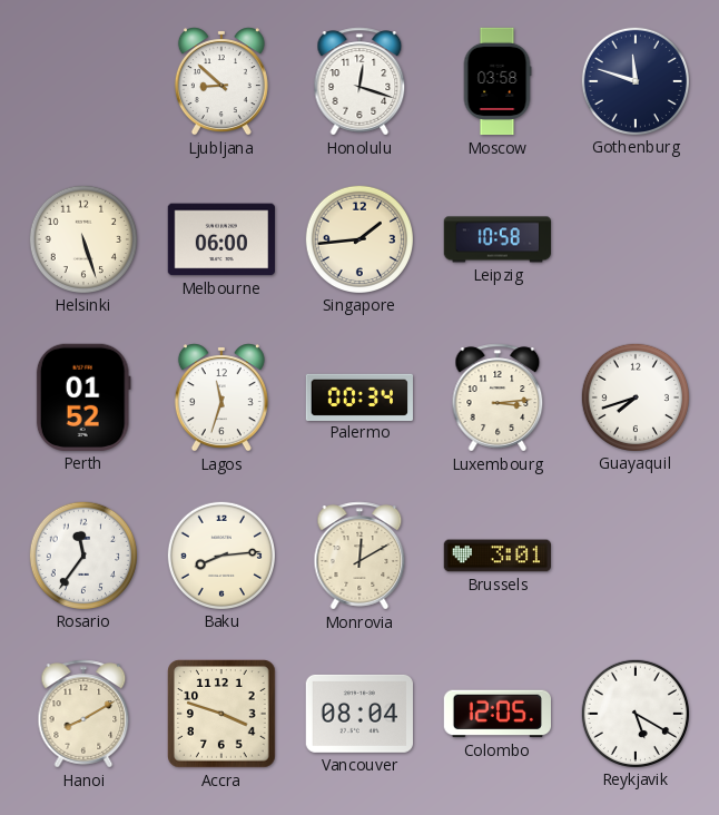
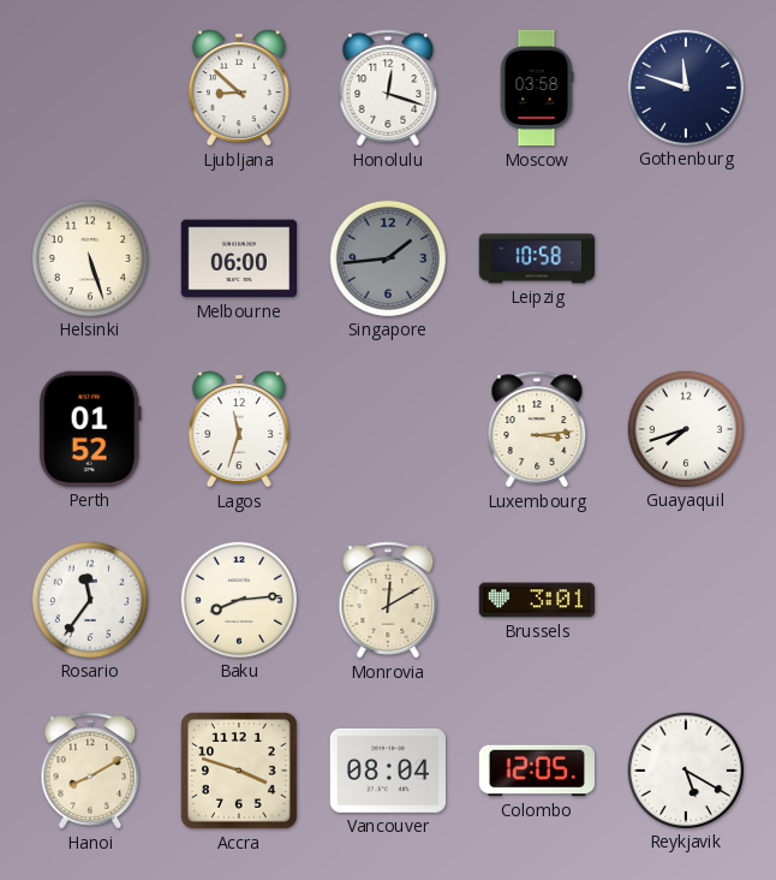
Singapore dial: cream -> grey
Palermo: 00:34 -> none
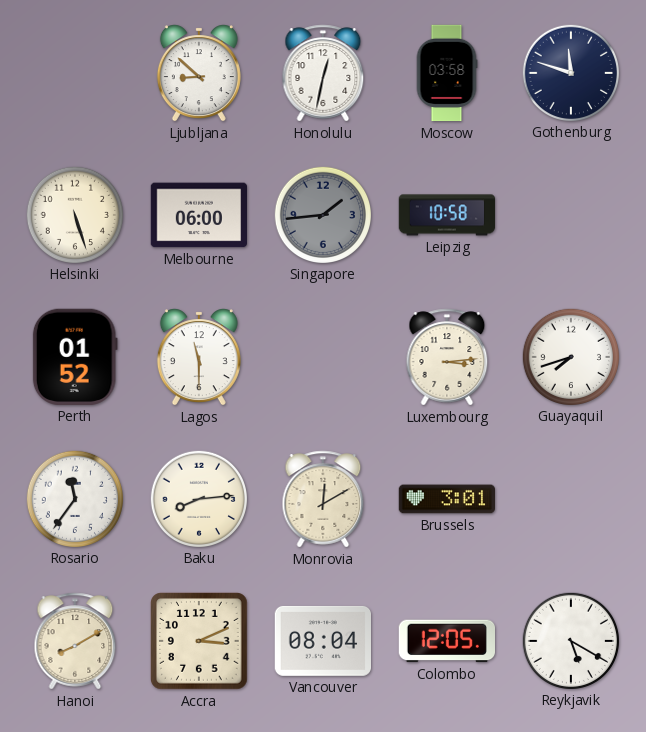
Honolulu: 12:18 -> 12:32
Lagos: 11:33 -> 11:30
Accra: 3:48 -> 3:11
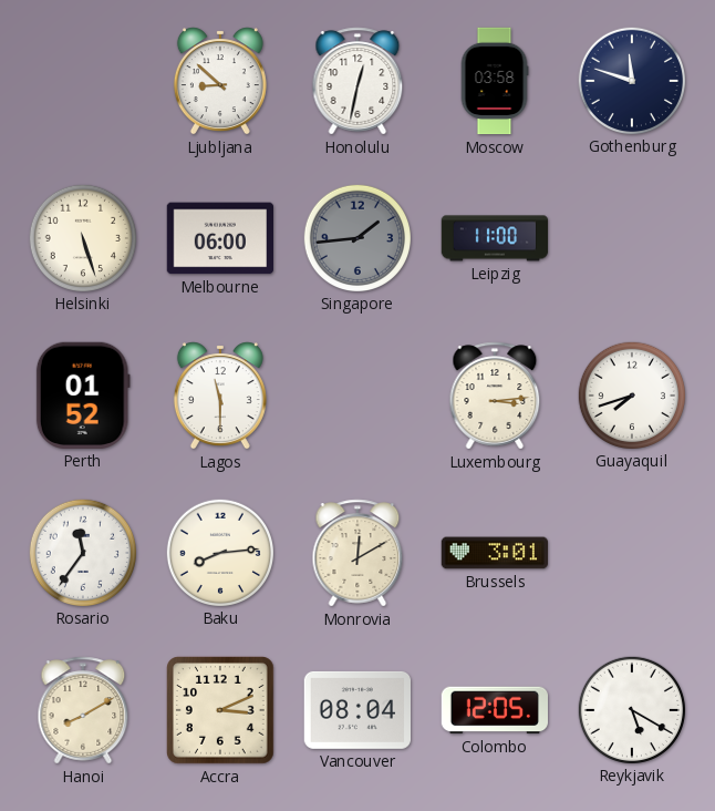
Leipzig: 10:58 -> 11:00
